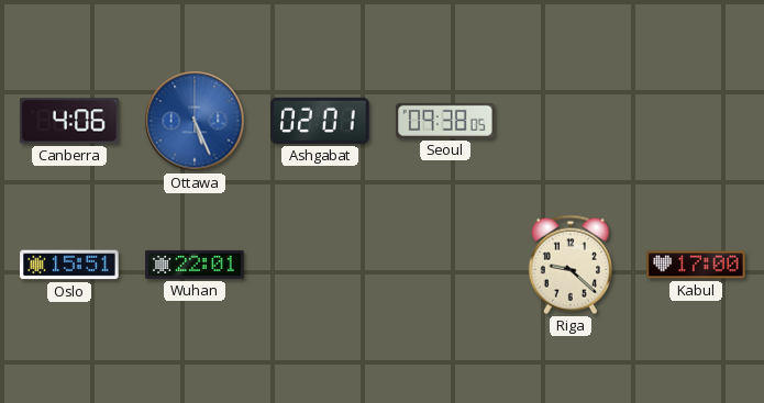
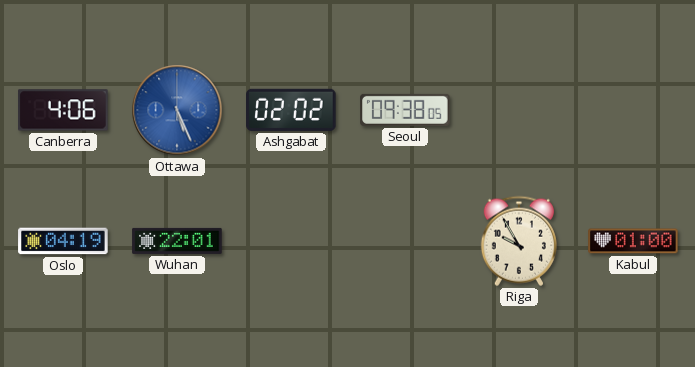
Ashgabat: 02:01 -> 02:02
Oslo: 15:51 -> 04:19
Riga: 9:22 -> 9:55
Kabul: 17:00 -> 01:00
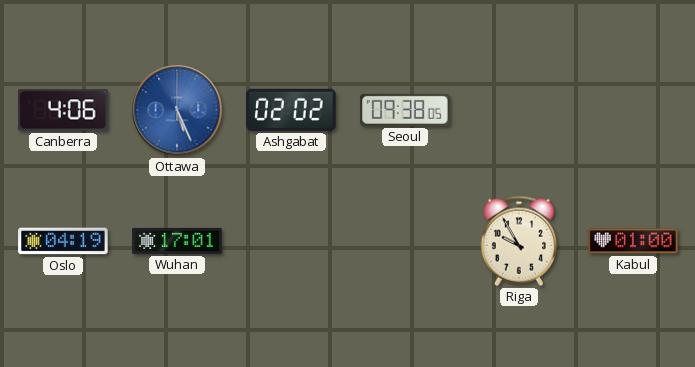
Wuhan: 22:01 -> 17:01
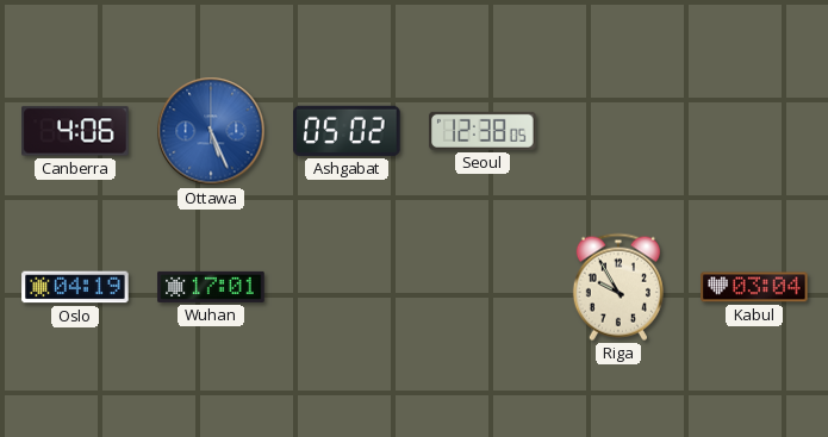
Ashgabat: 02:02 -> 05:02
Seoul: 09:38 -> 12:38
Kabul: 01:00 -> 03:04
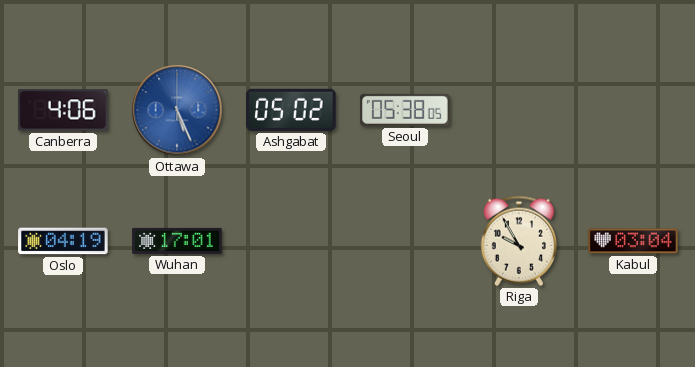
Seoul: 12:38 -> 05:38
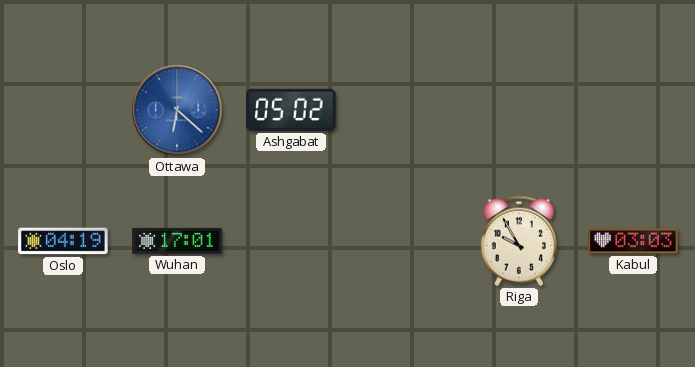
Canberra: 4:06 -> none
Ottawa: 5:26 -> 6:22
Seoul: 05:38 -> none
Kabul: 03:04 -> 03:03
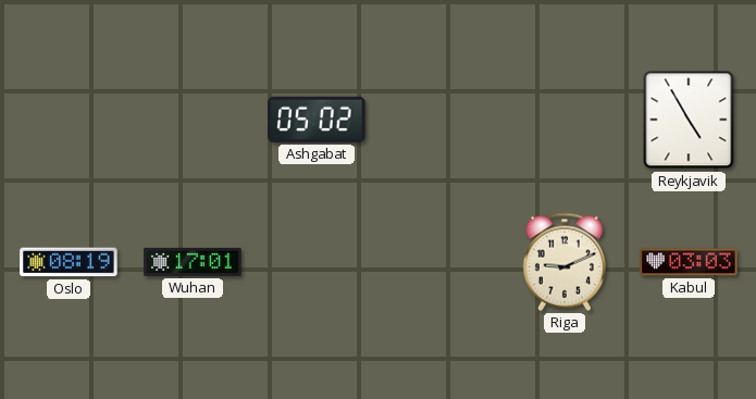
Ottawa: 6:22 -> none
Reykjavik: none -> 4:55
Oslo: 04:19 -> 08:19
Riga: 9:55 -> 9:11
